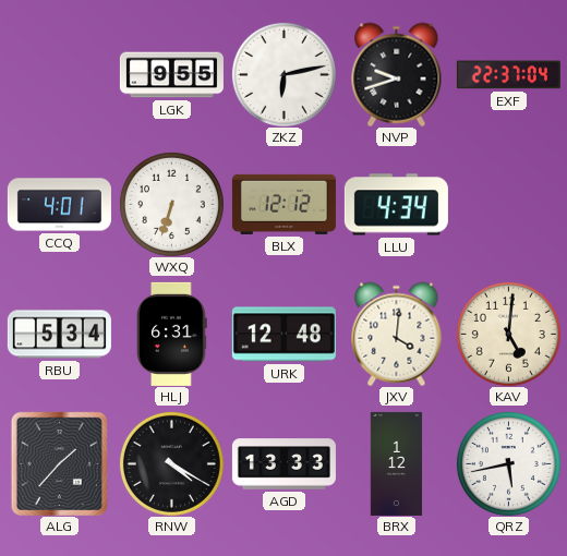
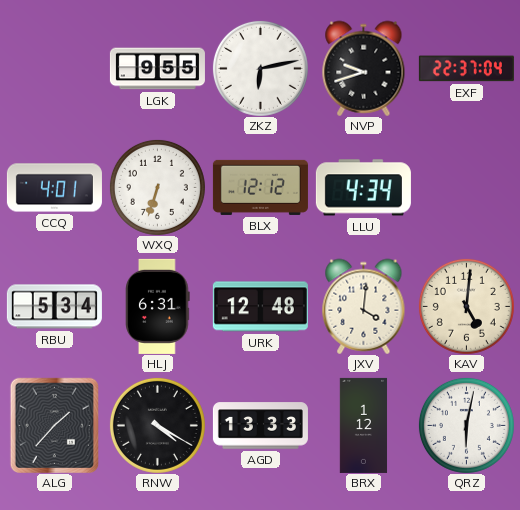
QRZ: 5:43 -> 6:02
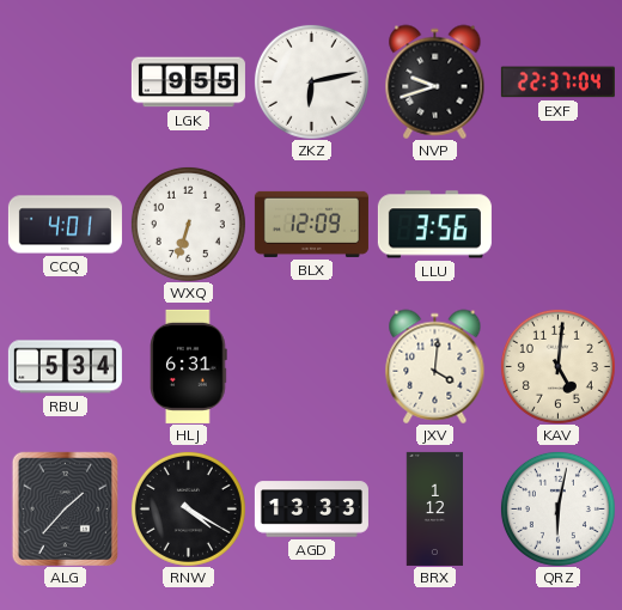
BLX: 12:12 -> 12:09
LLU: 4:34 -> 3:56
URK: 12:48 -> none
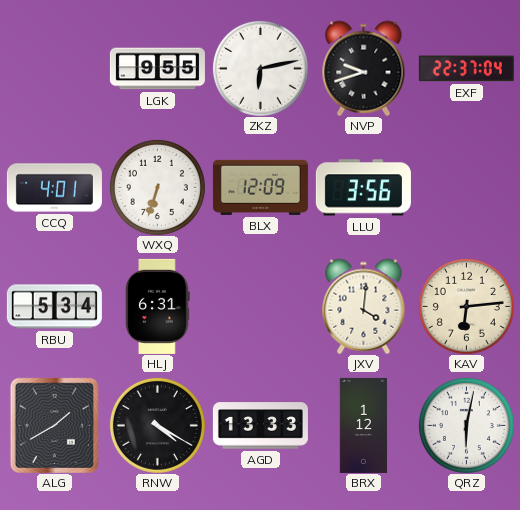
KAV: 5:01 -> 6:14
ALG: 1:37 -> 1:40
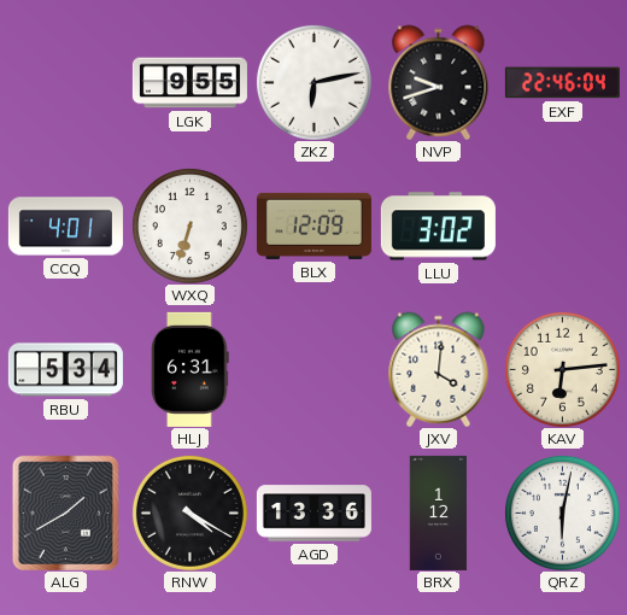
EXF: 22:37 -> 22:46
LLU: 3:56 -> 3:02
AGD: 13:33 -> 13:36
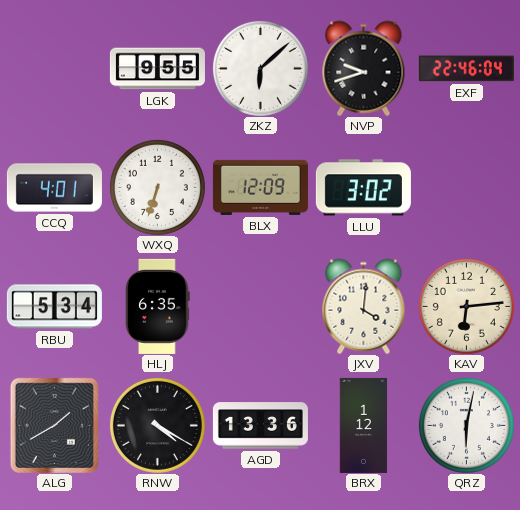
ZKZ: 6:13 -> 6:08
HLJ: 6:31 -> 6:35
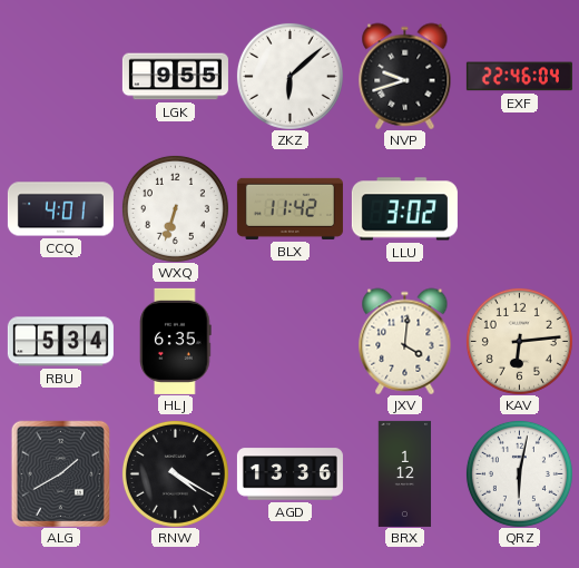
BLX: 12:09 -> 11:42
